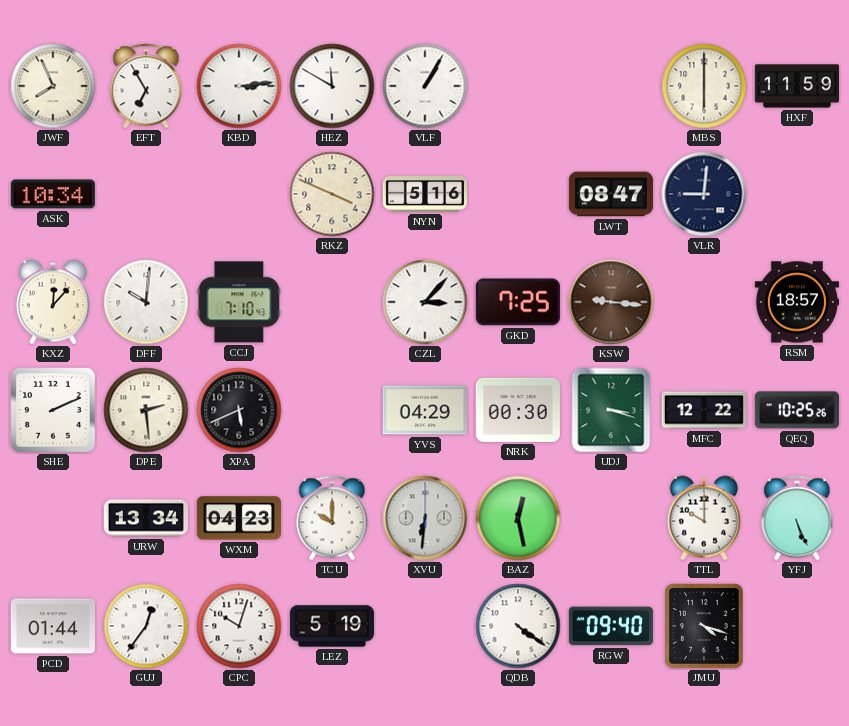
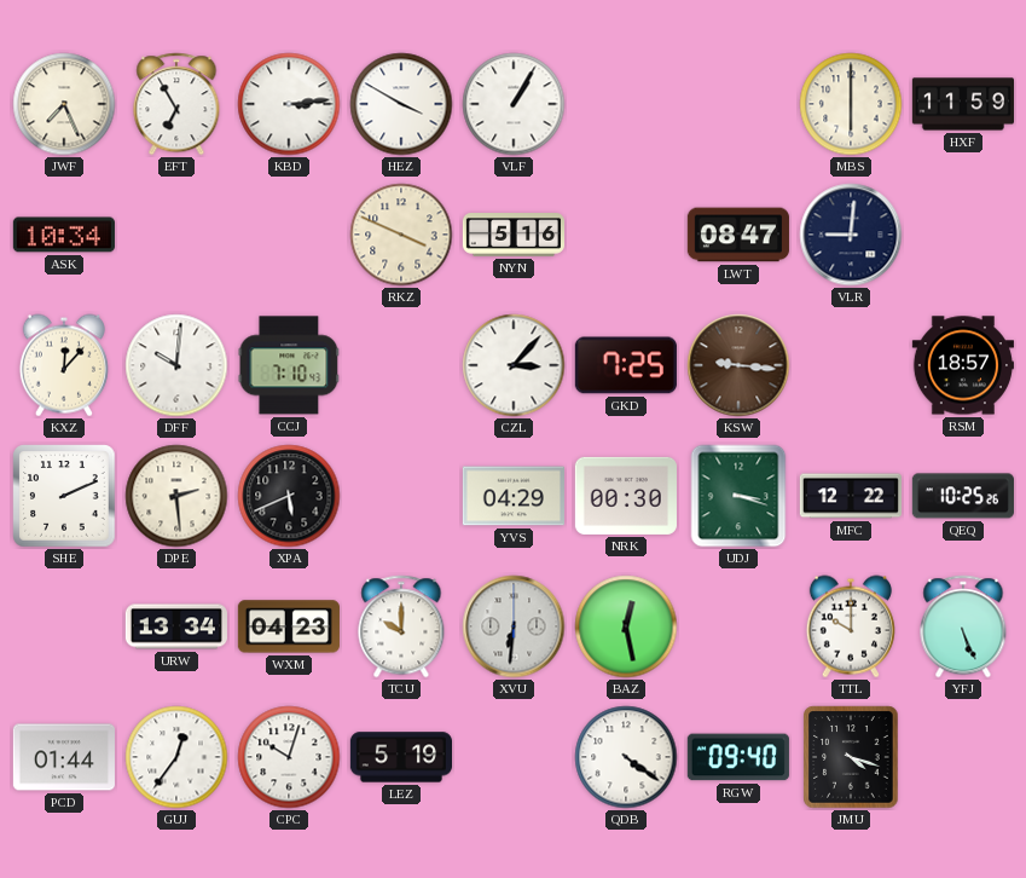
JWF: 7:56 -> 7:26
HEZ: 11:50 -> 3:50
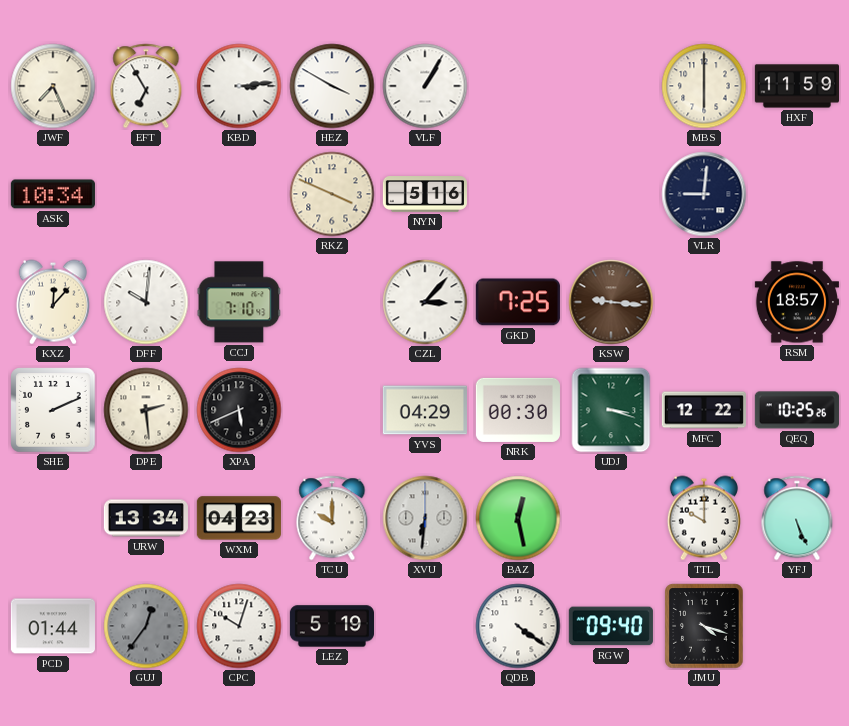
LWT: 08:47 -> none
GUJ dial: white -> grey
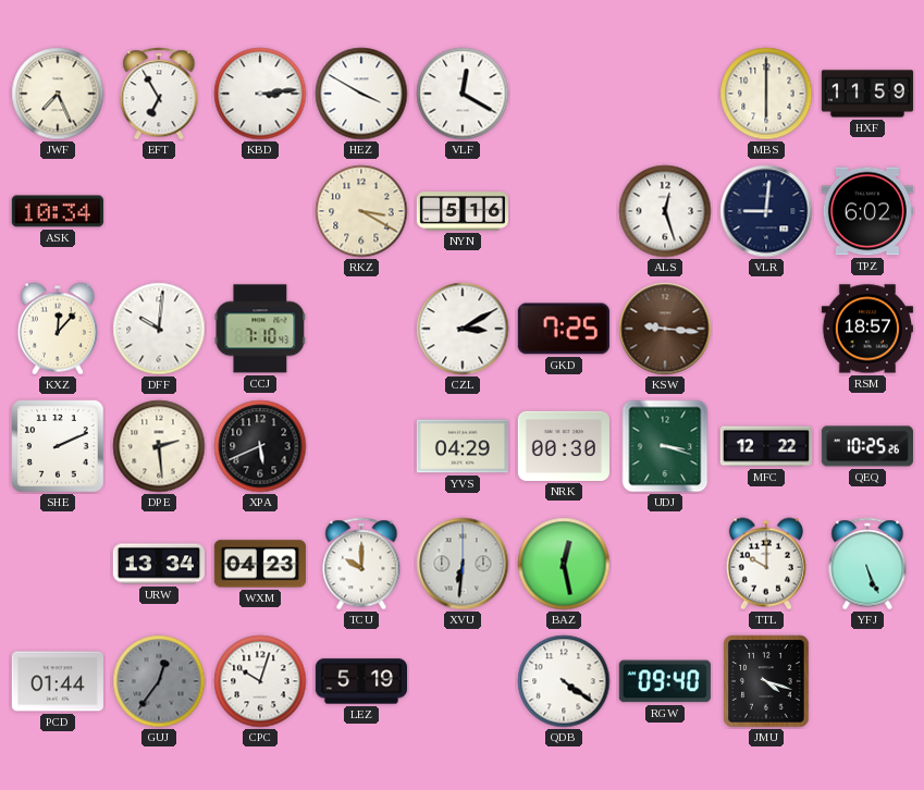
VLF: 1:05 -> 12:20
RKZ: 3:49 -> 3:20
ALS: none -> 12:27
TPZ: none -> 6:02
CZL: 3:07 -> 3:10
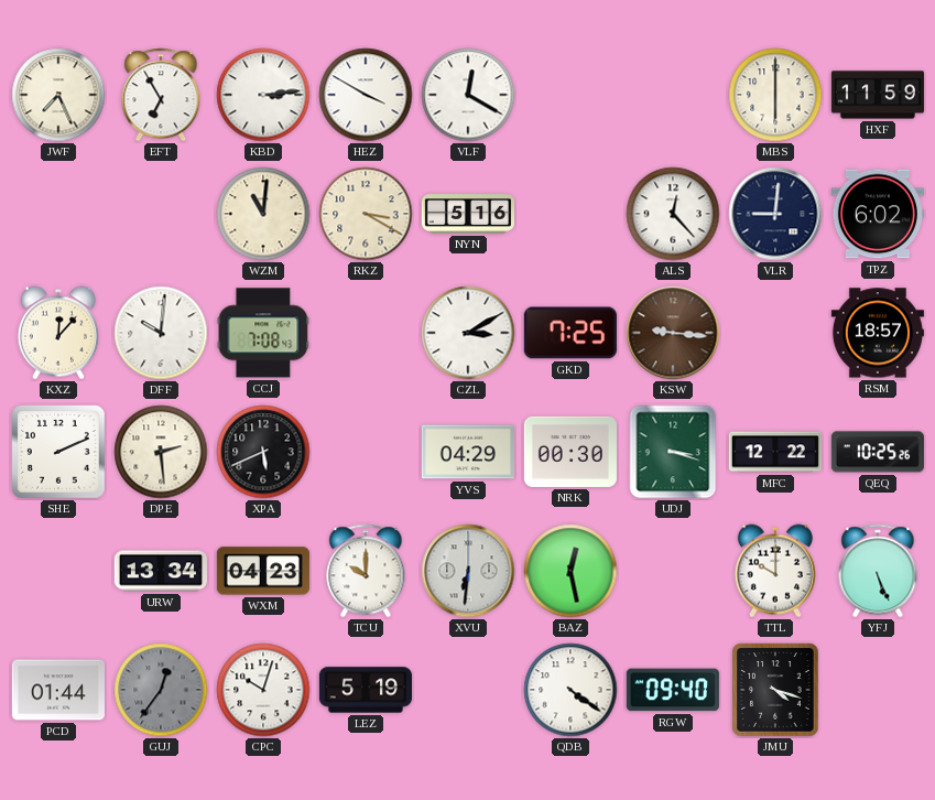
ASK: 10:34 -> none
WZM: none -> 11:01
ALS: 12:27 -> 12:23
CCJ: 7:10 -> 7:08
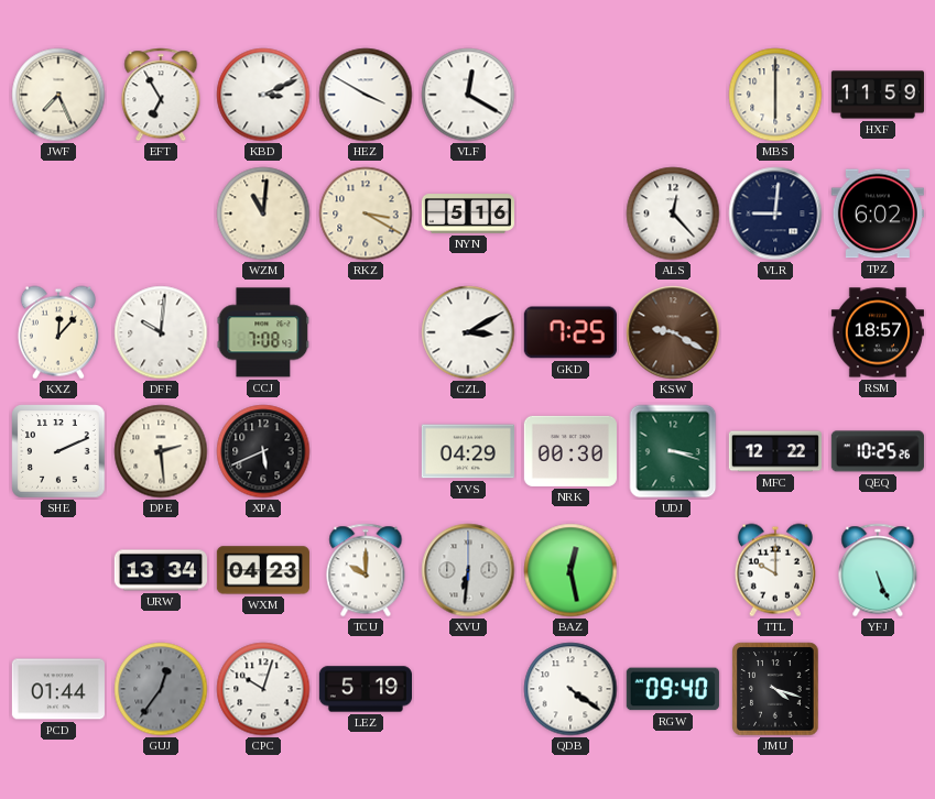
KBD: 3:14 -> 3:11
KSW: 9:16 -> 9:20
